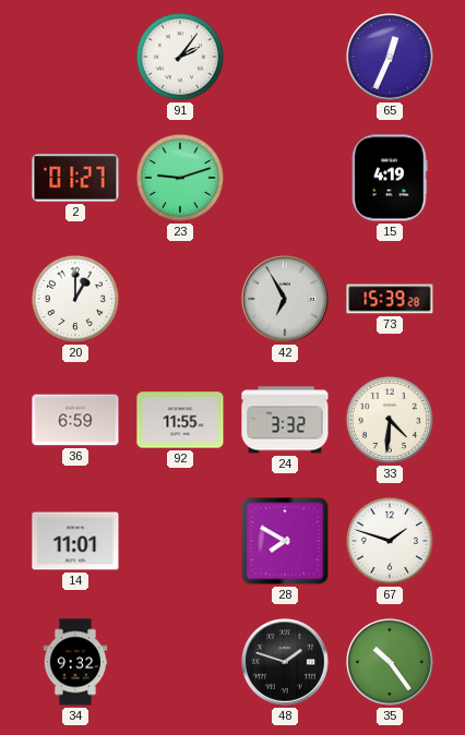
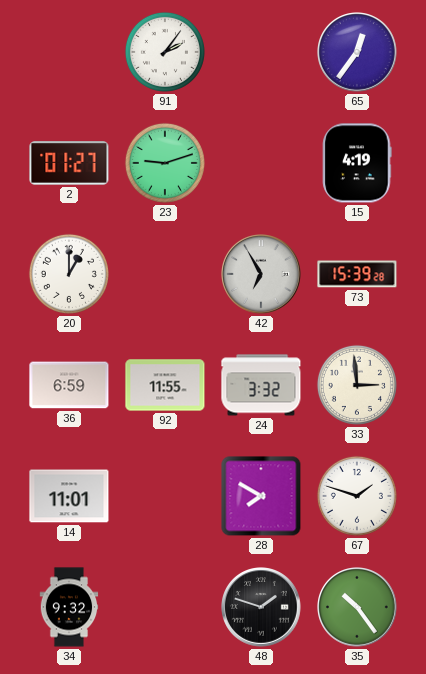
65: 12:34 -> 12:36
33: 4:31 -> 2:59
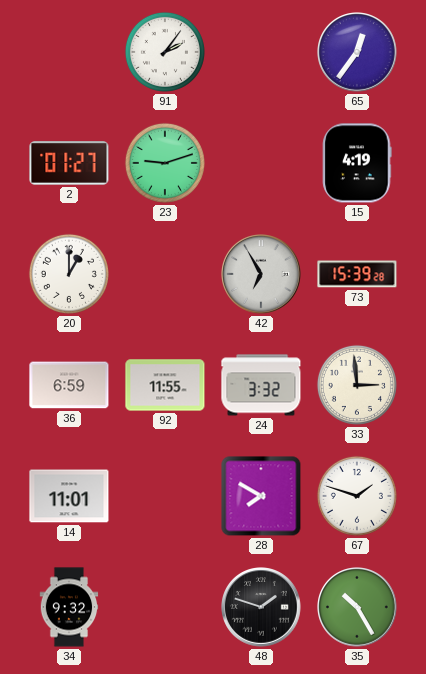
35: 10:24 -> 10:25
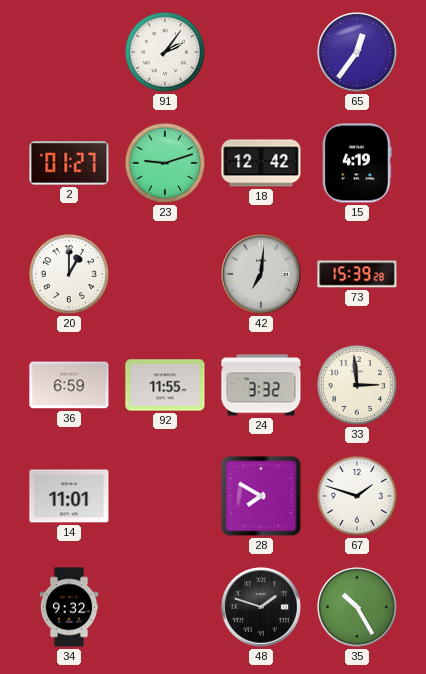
18: none -> 12:42
42: 6:55 -> 7:01
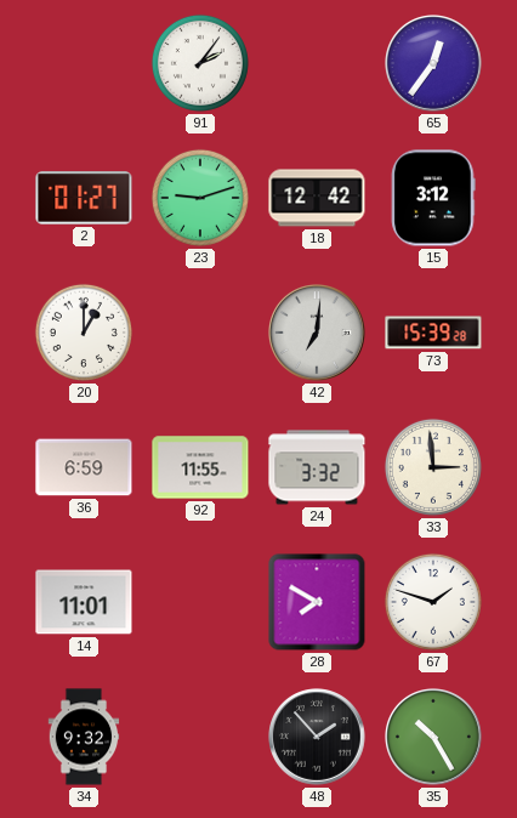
15: 4:19 -> 3:12
48: 1:48 -> 1:53
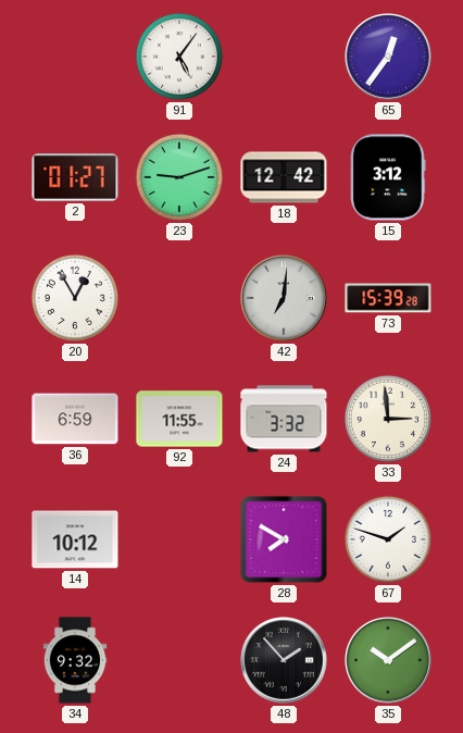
91: 2:06 -> 5:06
20: 1:00 -> 12:55
14: 11:01 -> 10:12
35: 10:25 -> 10:09
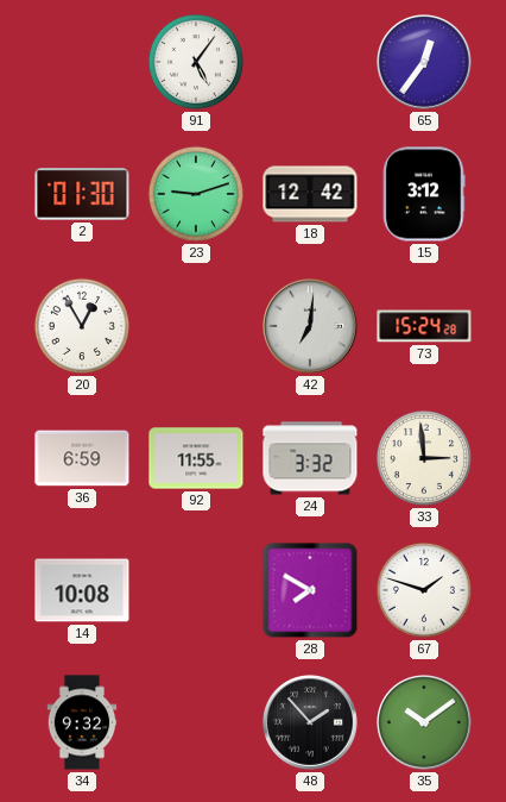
2: 01:27 -> 01:30
73: 15:39 -> 15:24
14: 10:12 -> 10:08
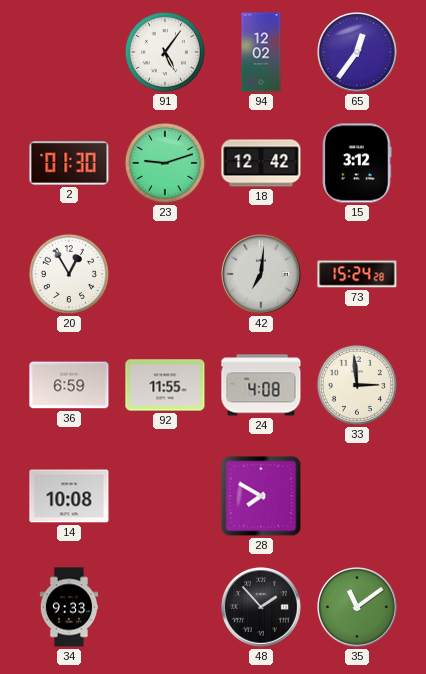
94: none -> 12:02
24: 3:32 -> 4:08
67: 1:48 -> none
34: 9:32 -> 9:33
35: 10:09 -> 11:09
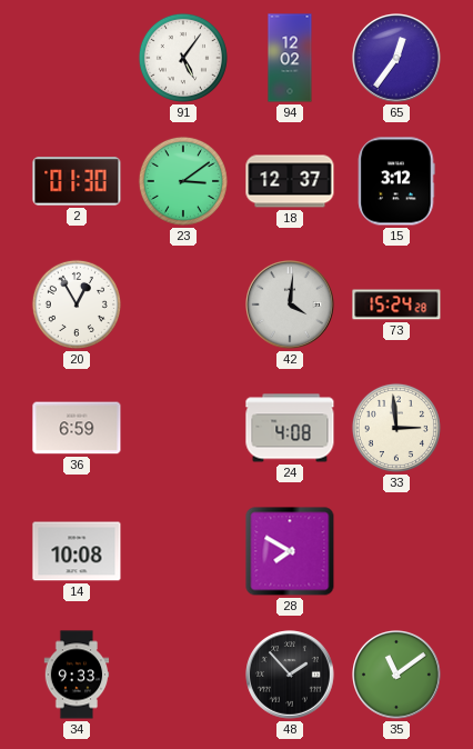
23: 9:12 -> 3:09
18: 12:42 -> 12:37
42: 7:01 -> 4:01
92: 11:55 -> none
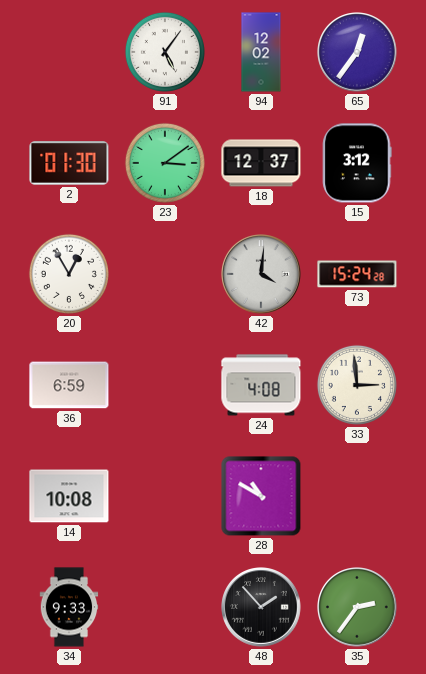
28: 7:50 -> 10:50
35: 11:09 -> 2:36
